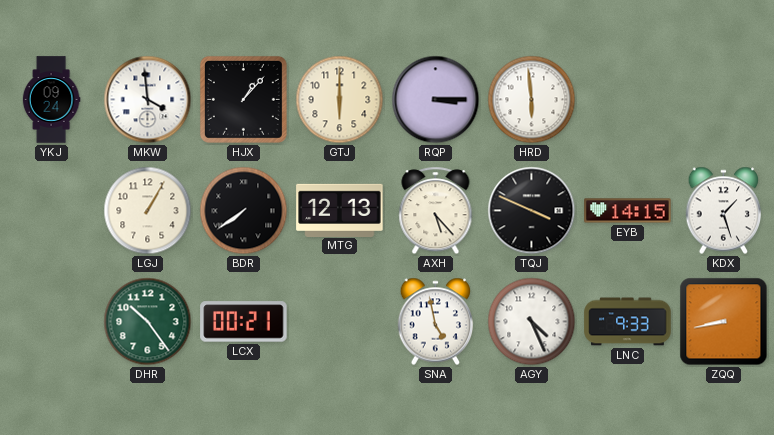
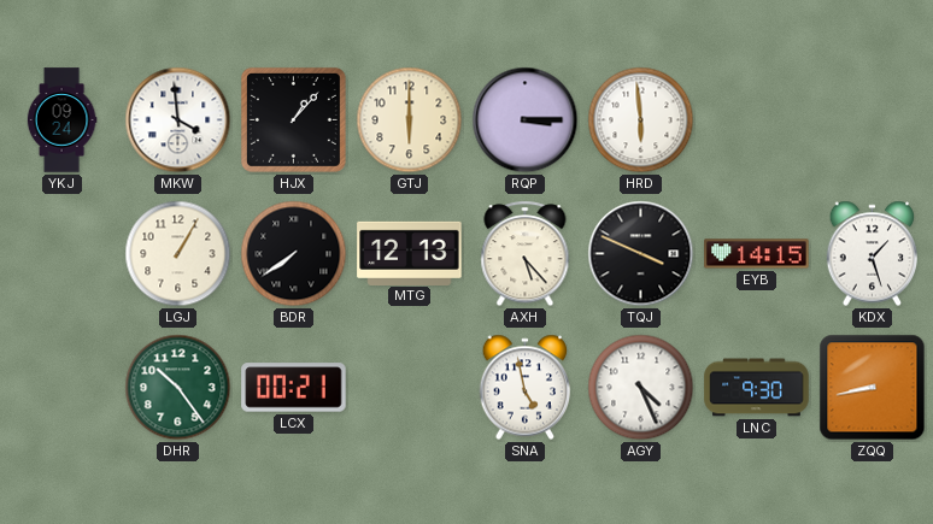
LNC: 9:33 -> 9:30
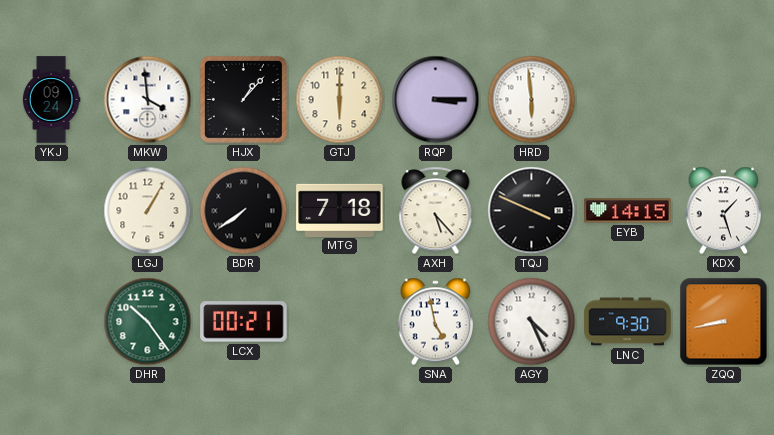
MTG: 12:13 -> 7:18
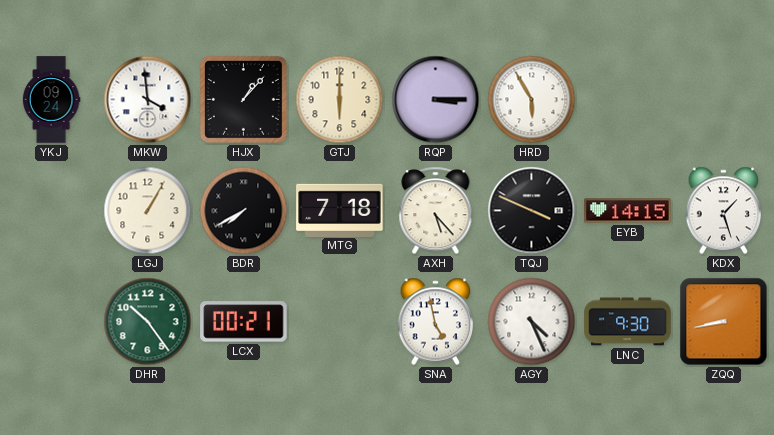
HRD: 5:59 -> 5:55
BDR: 7:39 -> 7:40
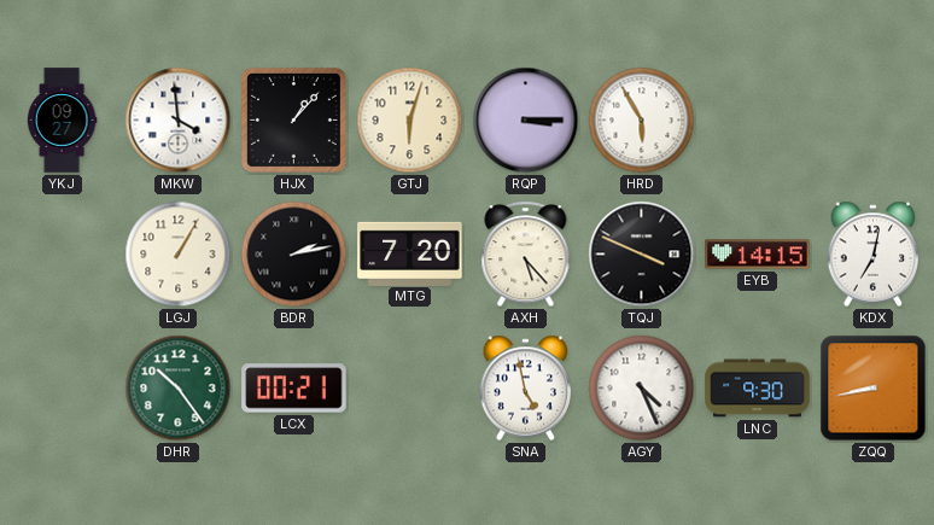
YKJ: 09:24 -> 09:27
GTJ: 6:00 -> 6:03
BDR: 7:40 -> 2:13
MTG: 7:18 -> 7:20
KDX: 1:27 -> 7:02
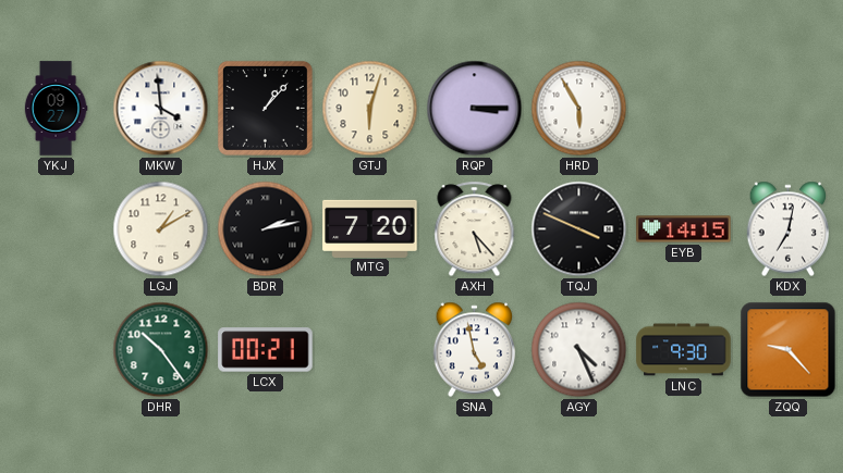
LGJ: 1:05 -> 1:10
ZQQ: 8:43 -> 9:23
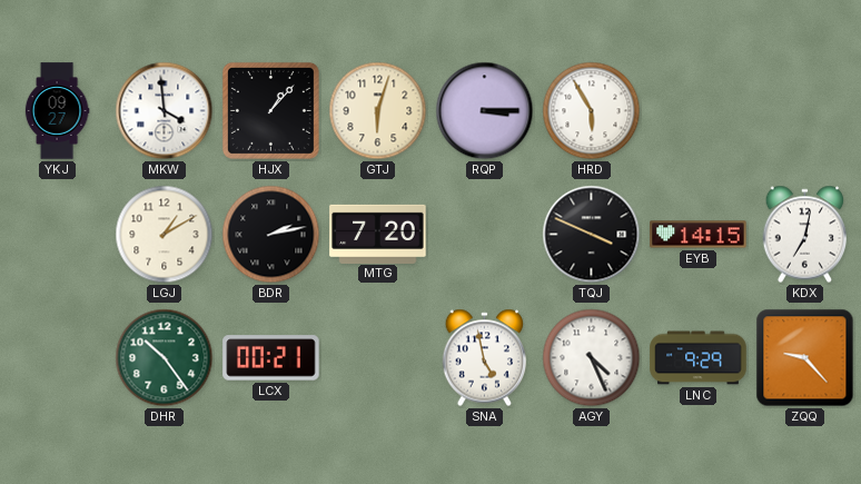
AXH: 5:23 -> none
LNC: 9:30 -> 9:29
